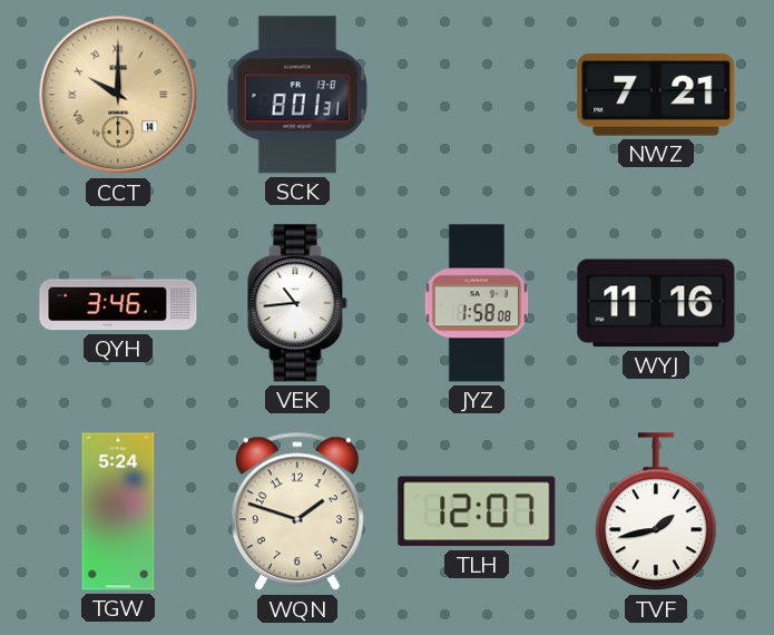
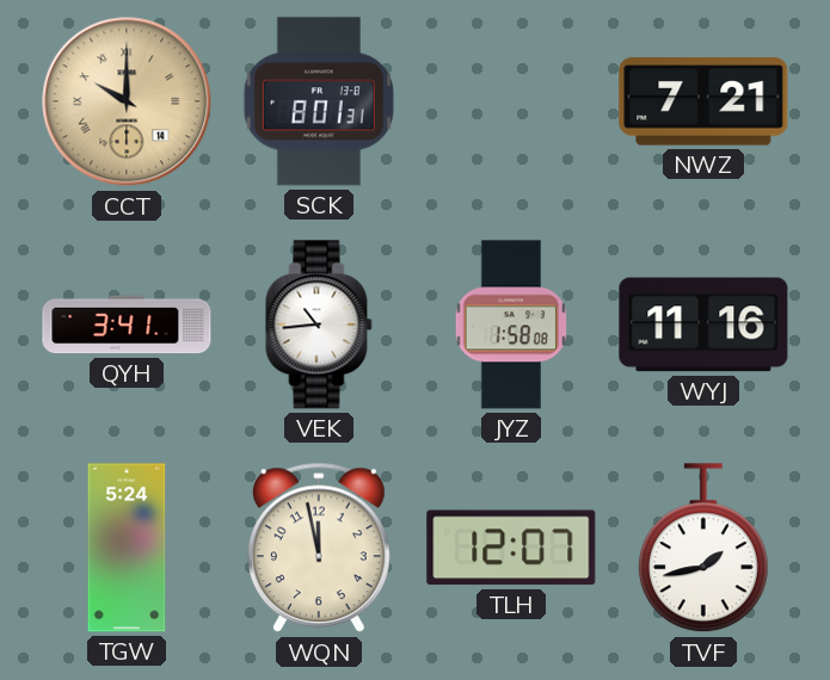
QYH: 3:46 -> 3:41
WQN: 1:48 -> 11:58
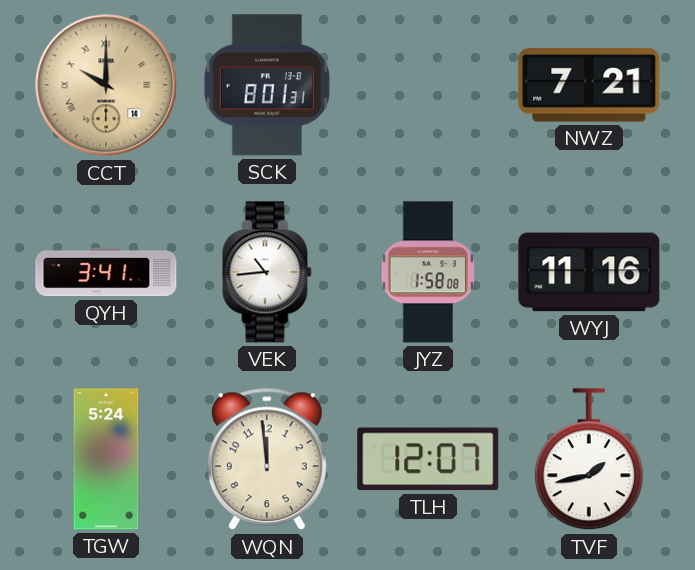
WQN: 11:58 -> 11:59
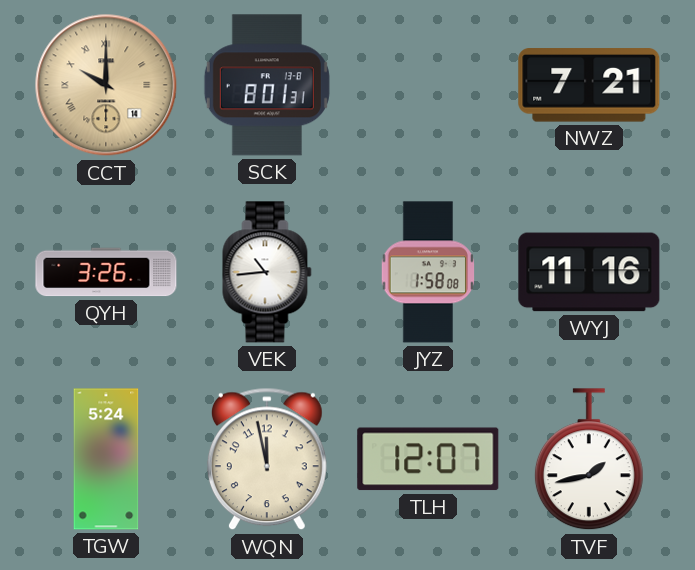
QYH: 3:41 -> 3:26
WQN: 11:59 -> 11:58
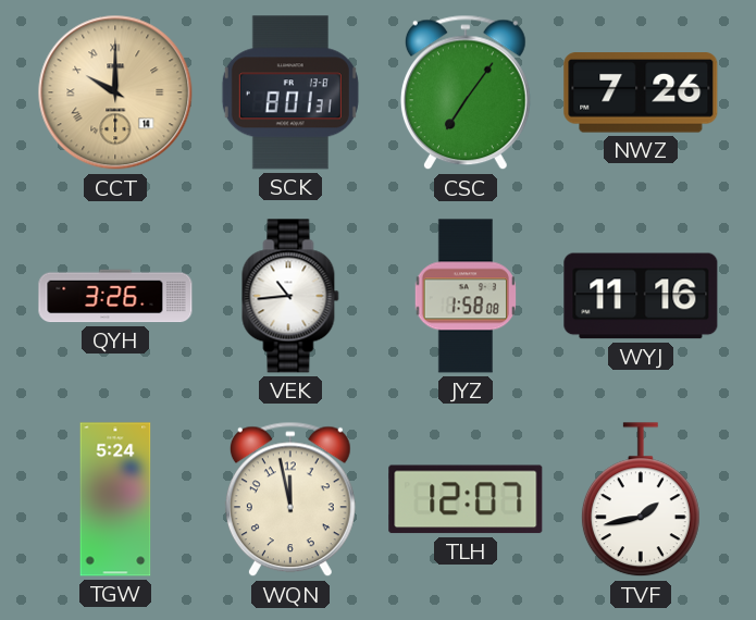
CSC: none -> 7:06
NWZ: 7:21 -> 7:26
